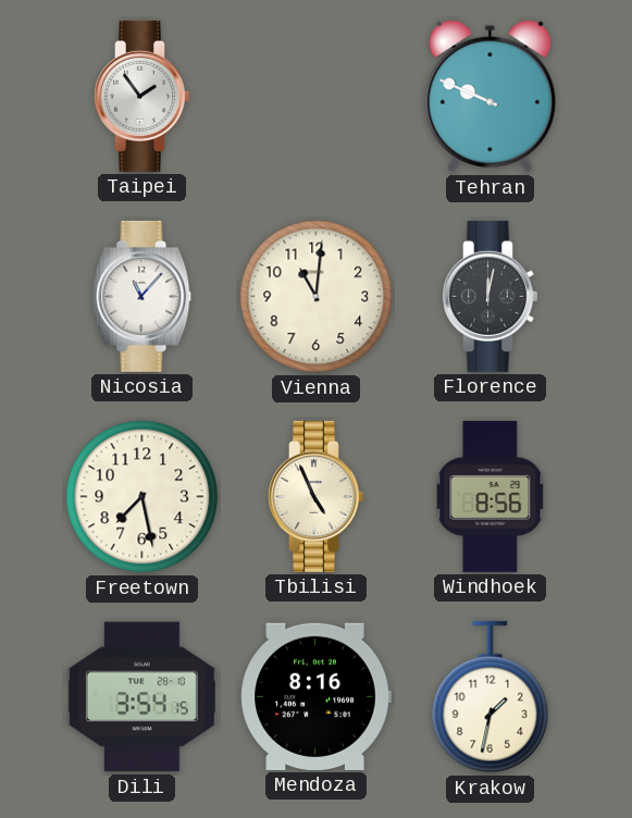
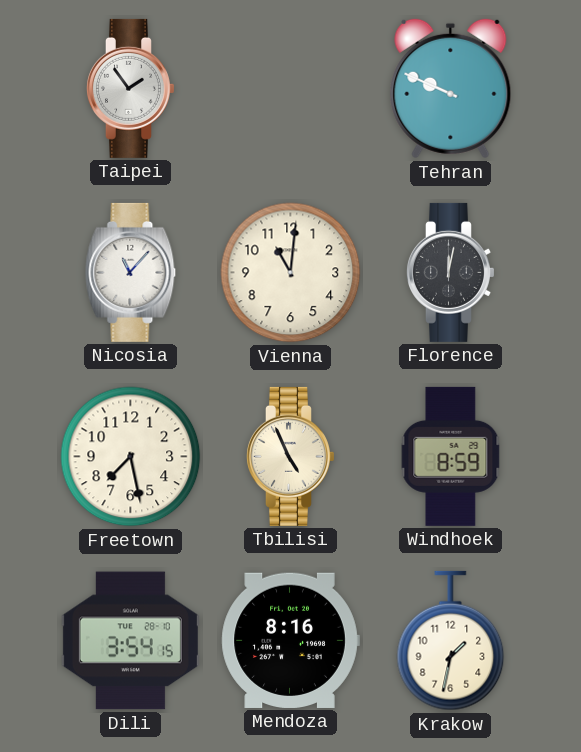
Windhoek: 8:56 -> 8:59
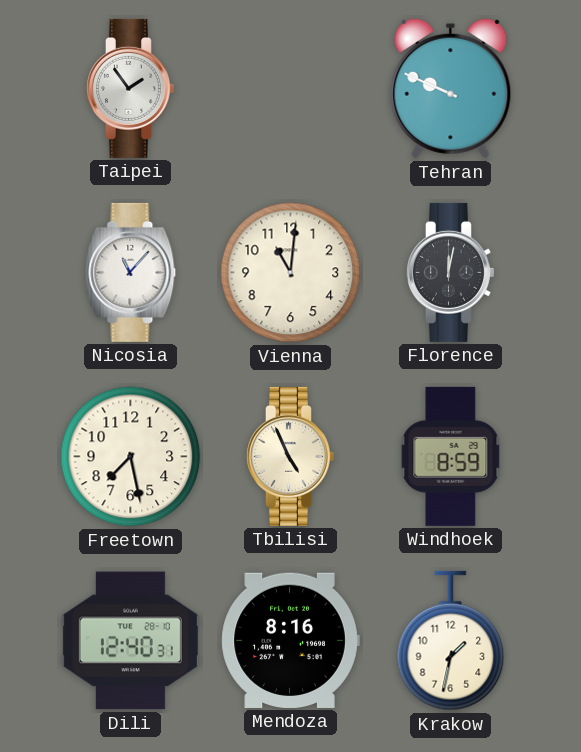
Dili: 3:54 -> 12:40
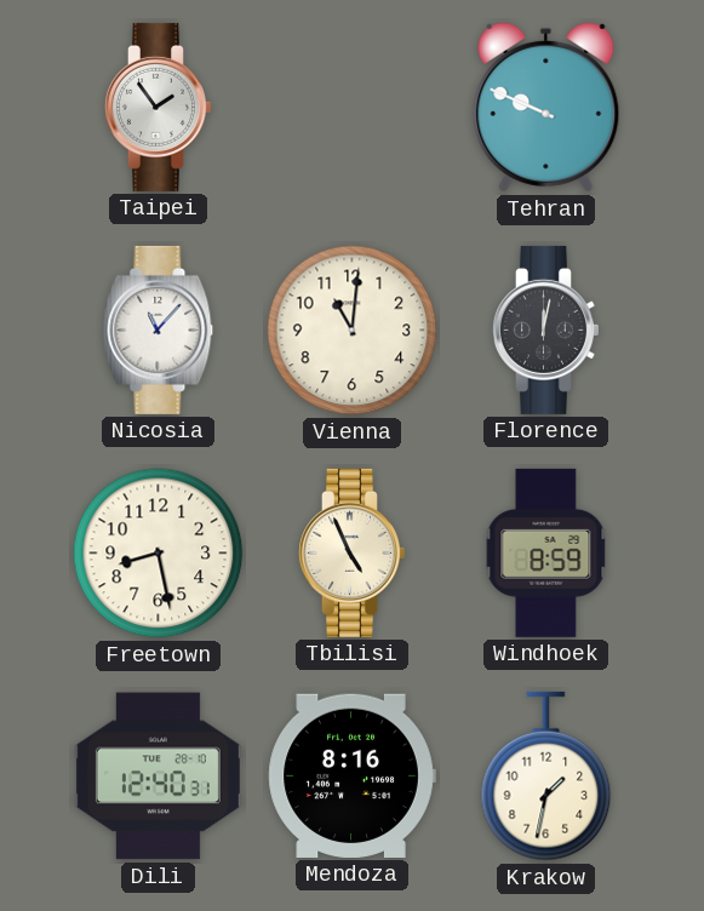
Freetown: 7:28 -> 8:28
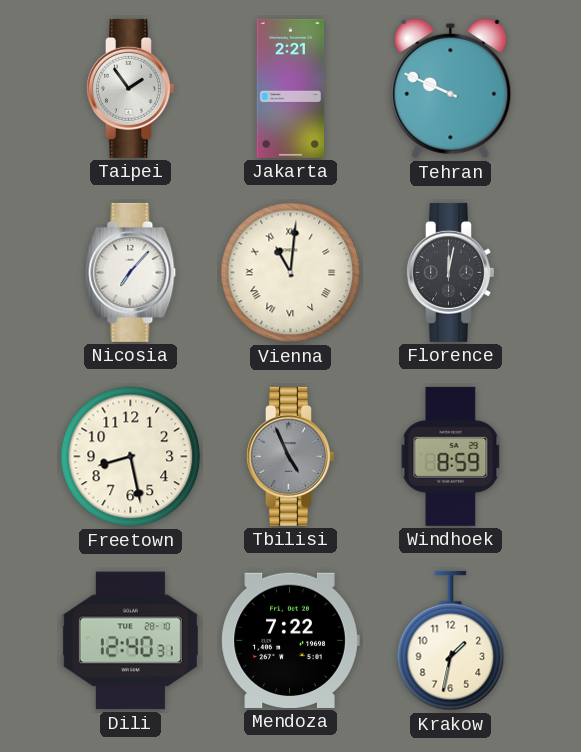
Jakarta: none -> 2:21
Nicosia: 11:07 -> 7:07
Vienna numerals: Arabic -> Roman
Tbilisi dial: cream -> grey
Mendoza: 8:16 -> 7:22
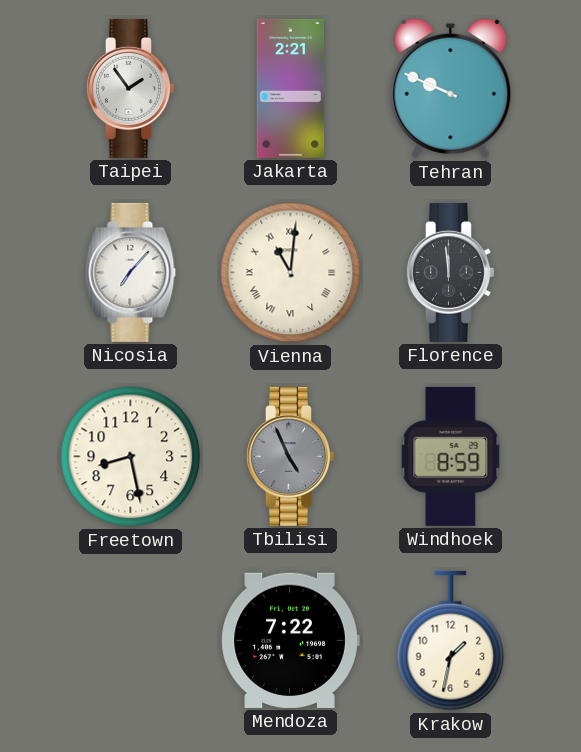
Florence: 12:02 -> 11:59
Dili: 12:40 -> none
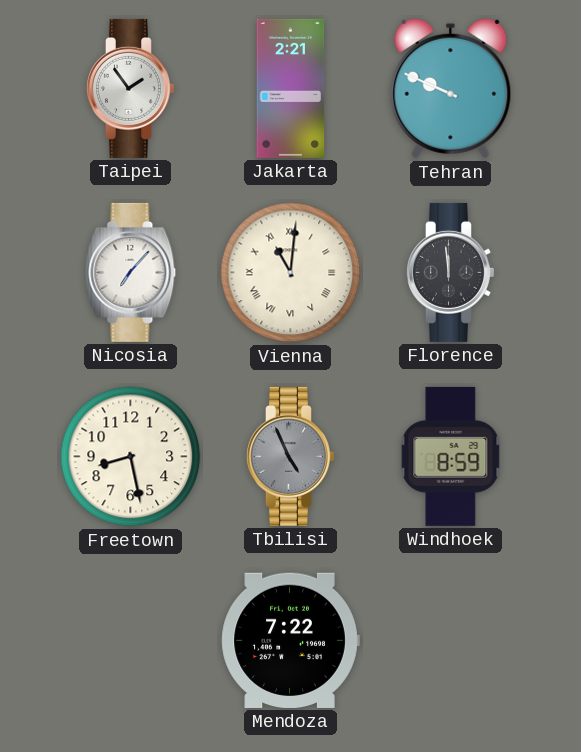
Krakow: 1:32 -> none
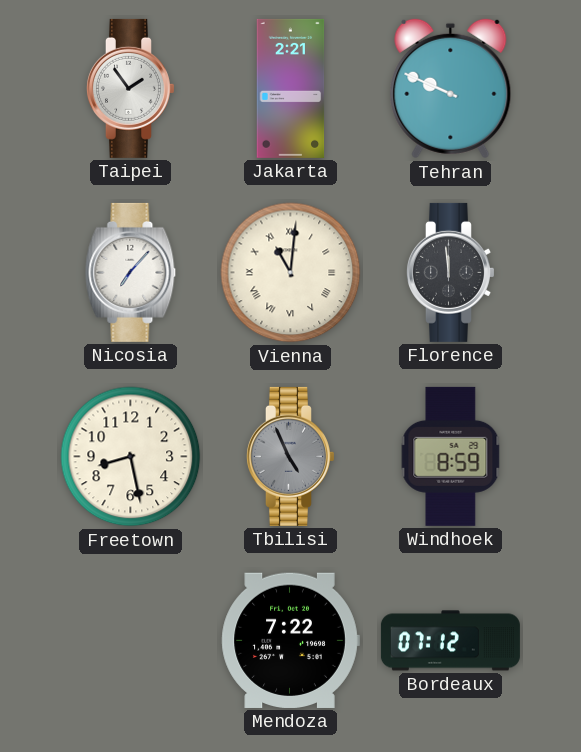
Bordeaux: none -> 07:12
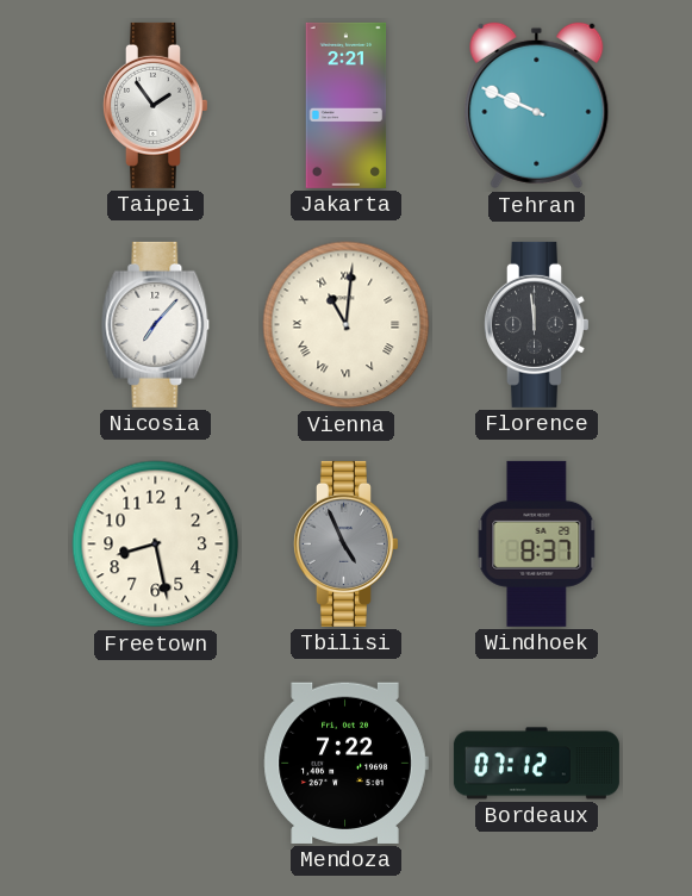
Windhoek: 8:59 -> 8:37
